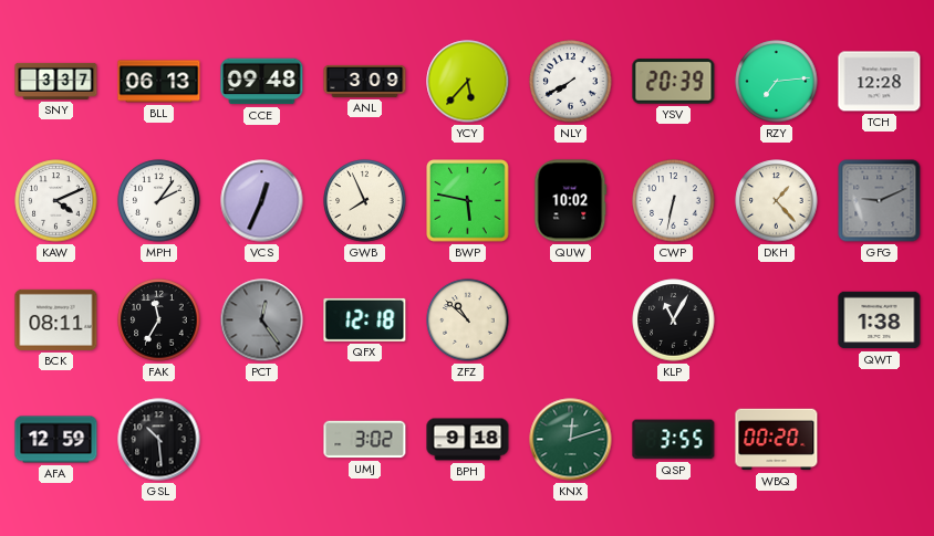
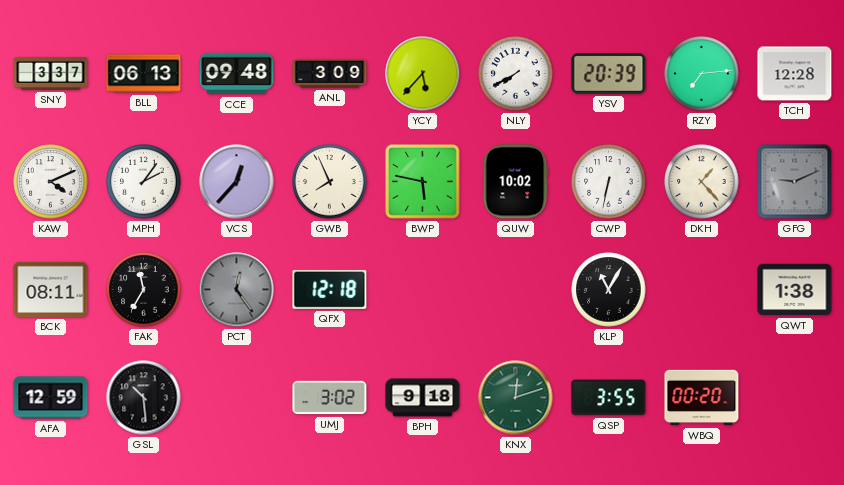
VCS: 12:34 -> 12:37
ZFZ: 10:52 -> none
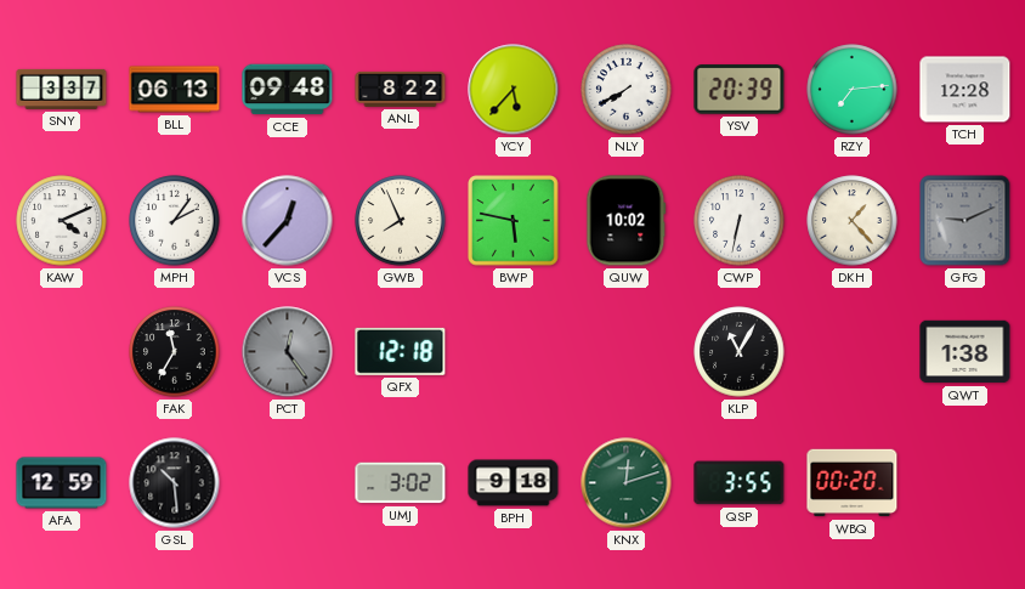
ANL: 3:09 -> 8:22
BCK: 08:11 -> none
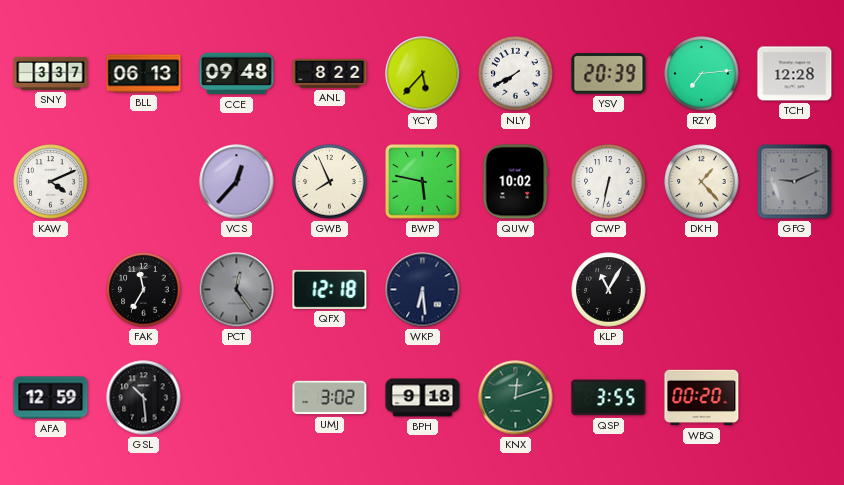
MPH: 2:06 -> none
WKP: none -> 6:29
QWT: 1:38 -> none
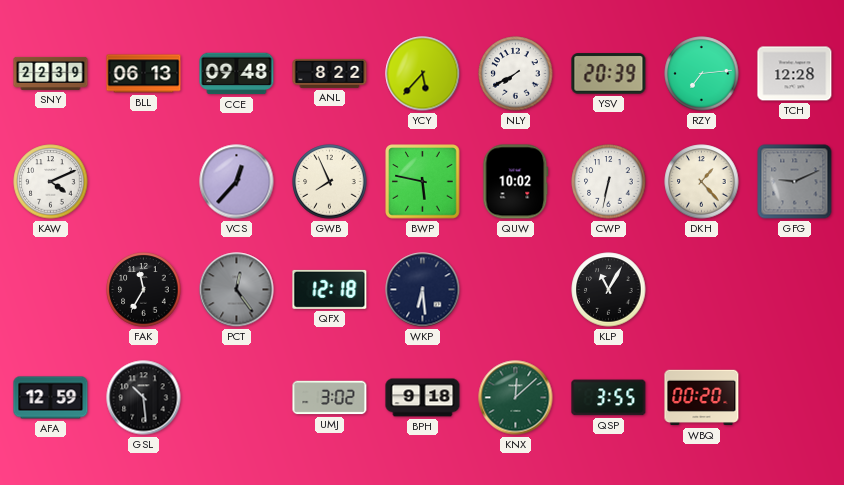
SNY: 3:37 -> 22:39
KNX: 12:12 -> 12:08
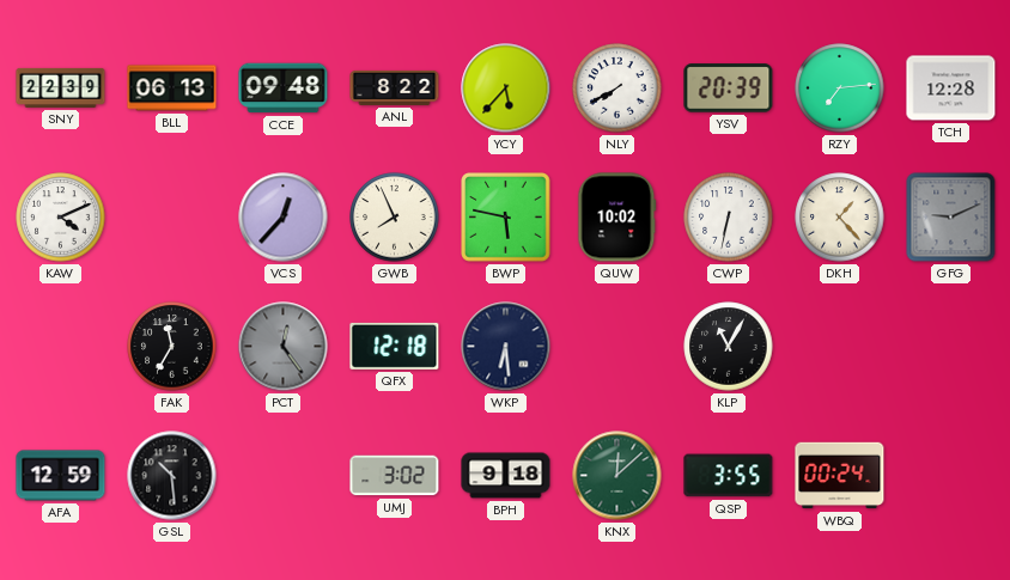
WBQ: 00:20 -> 00:24
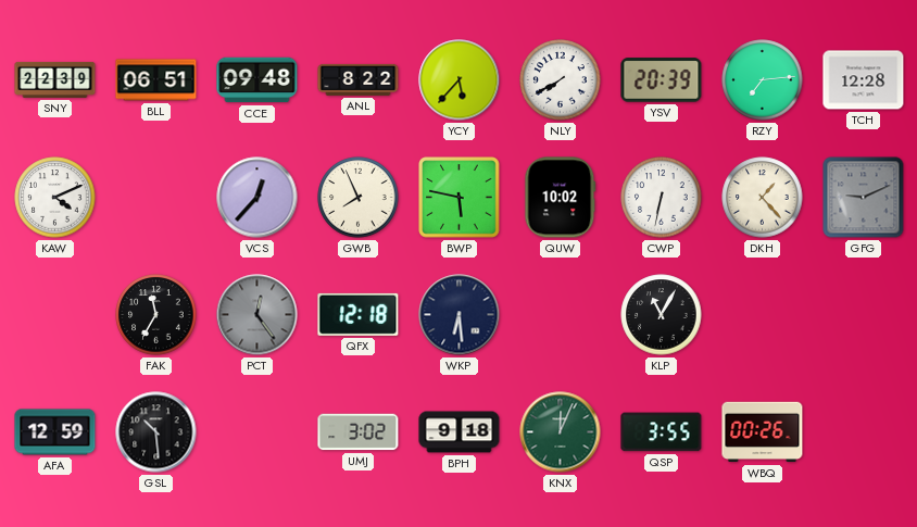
BLL: 06:13 -> 06:51
KNX: 12:08 -> 12:04
WBQ: 00:24 -> 00:26
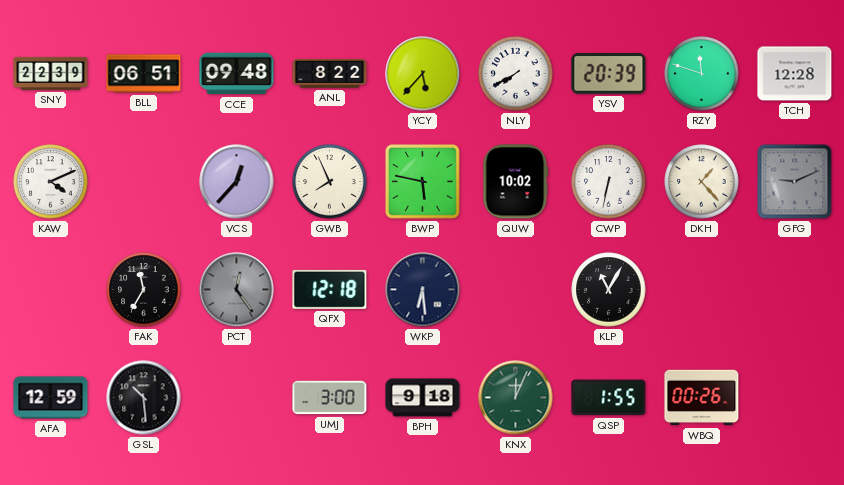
RZY: 7:14 -> 11:48
UMJ: 3:02 -> 3:00
QSP: 3:55 -> 1:55
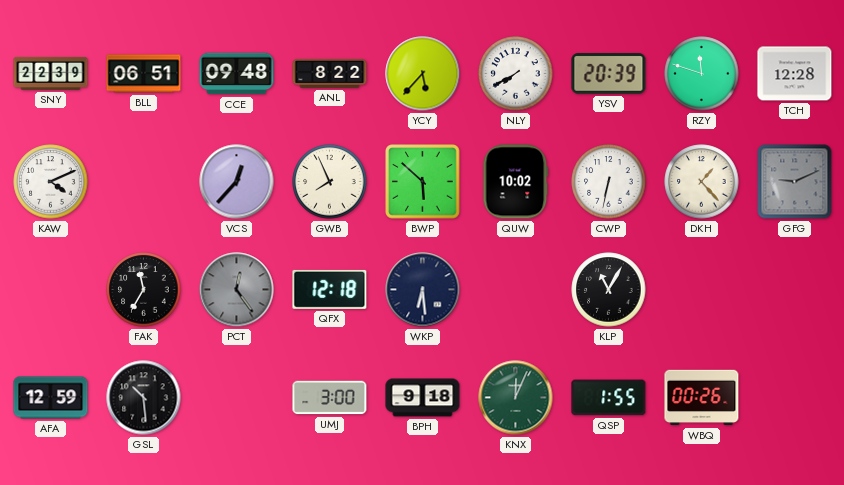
BWP: 5:47 -> 5:52
